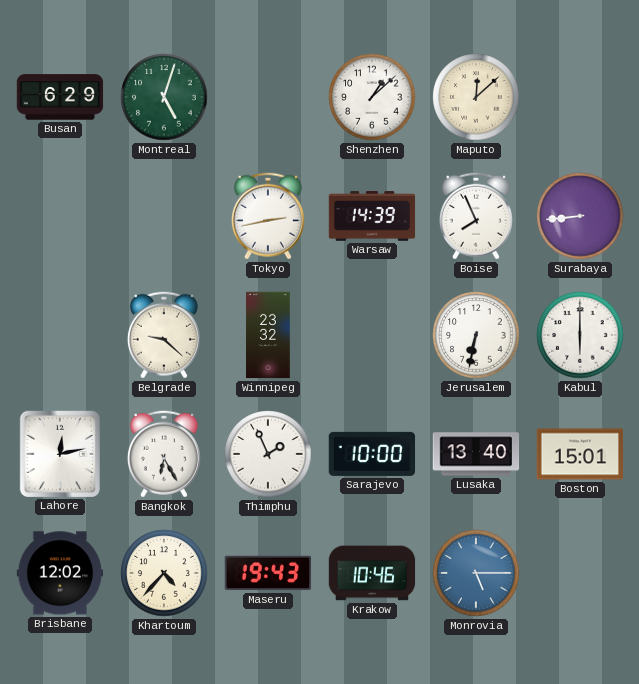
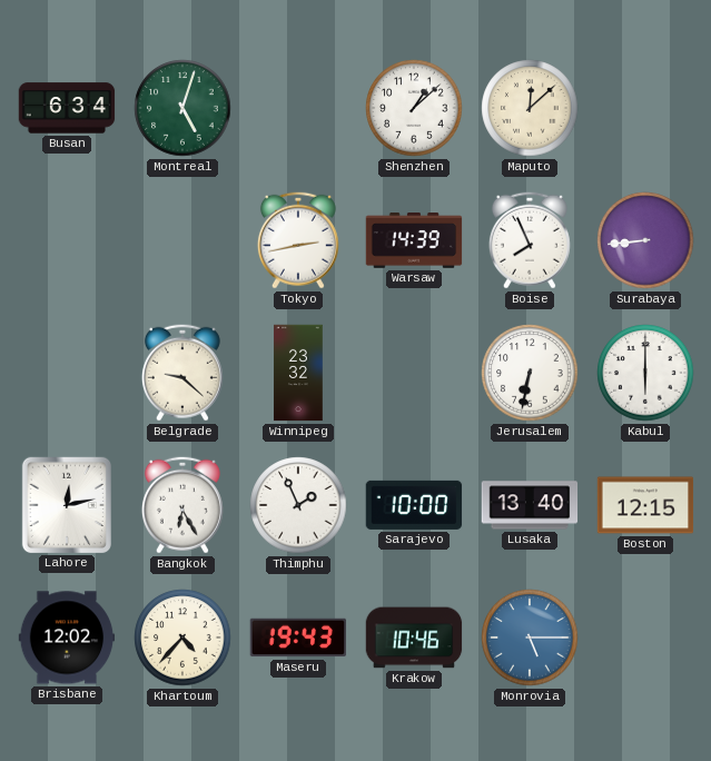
Busan: 6:29 -> 6:34
Boston: 15:01 -> 12:15
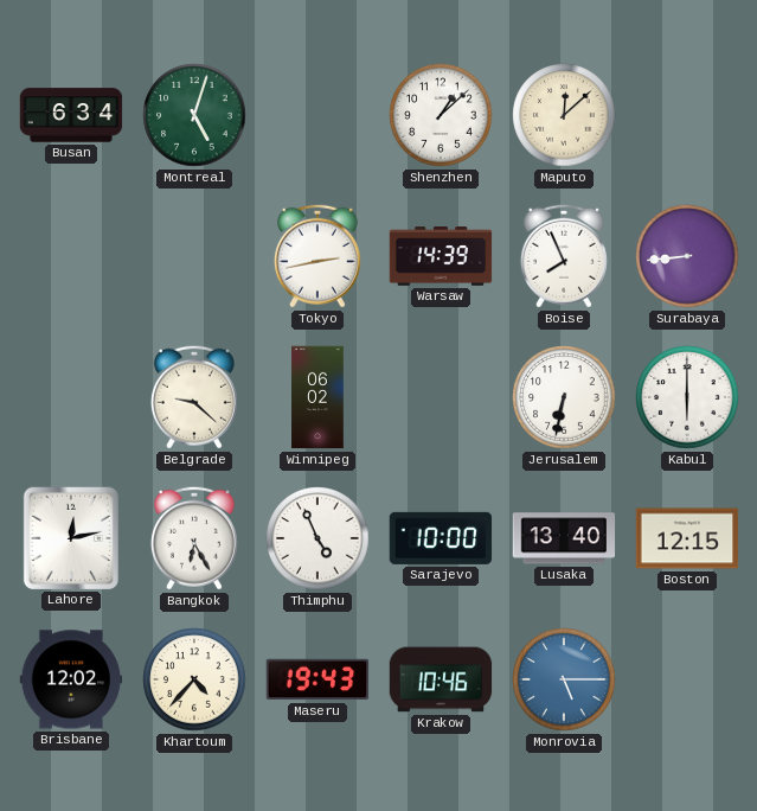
Winnipeg: 23:32 -> 06:02
Thimphu: 1:56 -> 4:56
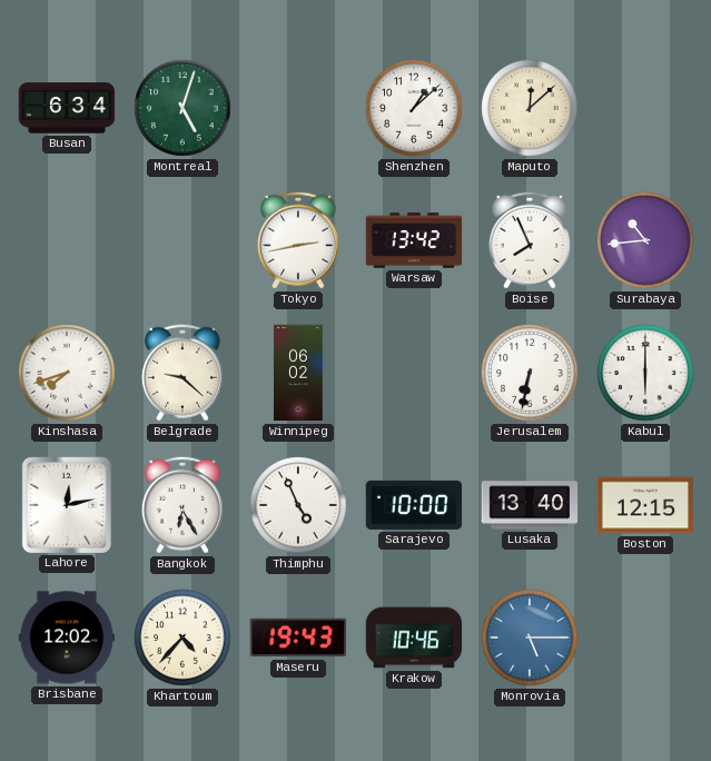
Warsaw: 14:39 -> 13:42
Surabaya: 8:44 -> 10:44
Kinshasa: none -> 7:42
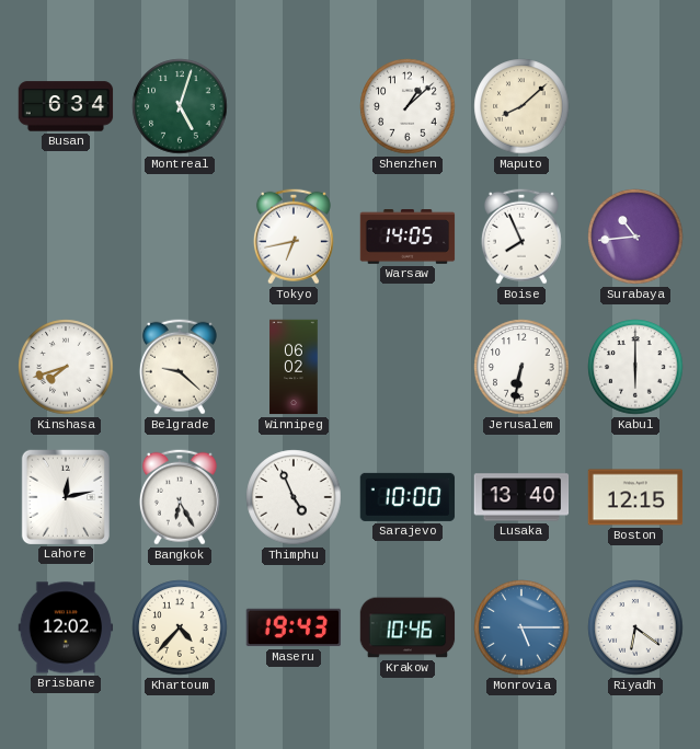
Maputo: 12:08 -> 8:08
Tokyo: 2:43 -> 6:43
Warsaw: 13:42 -> 14:05
Riyadh: none -> 6:21
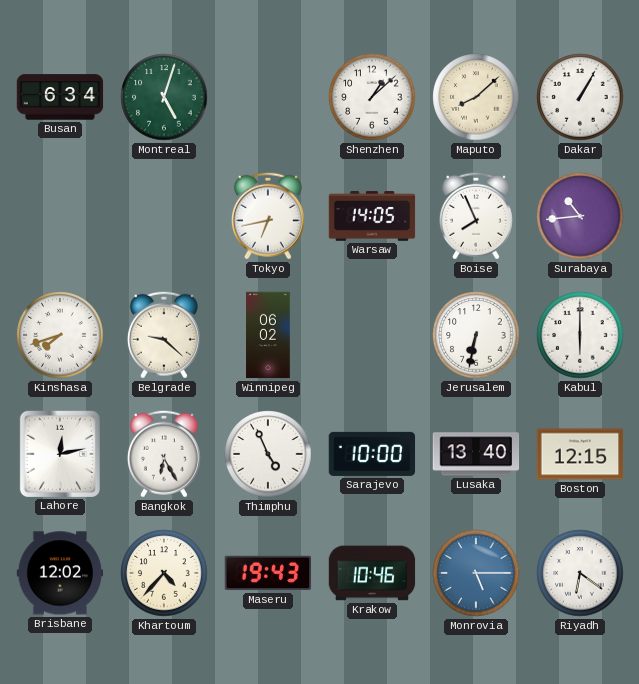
Dakar: none -> 1:05
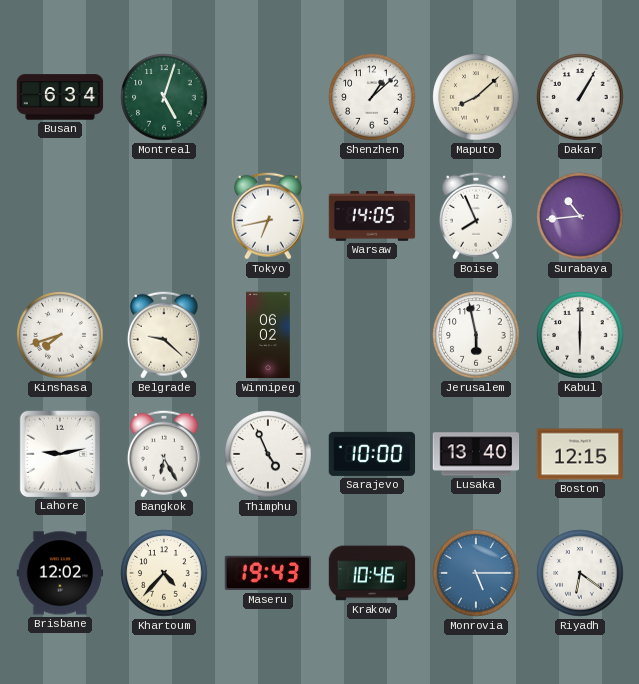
Jerusalem: 6:32 -> 5:58
Lahore: 12:13 -> 9:13
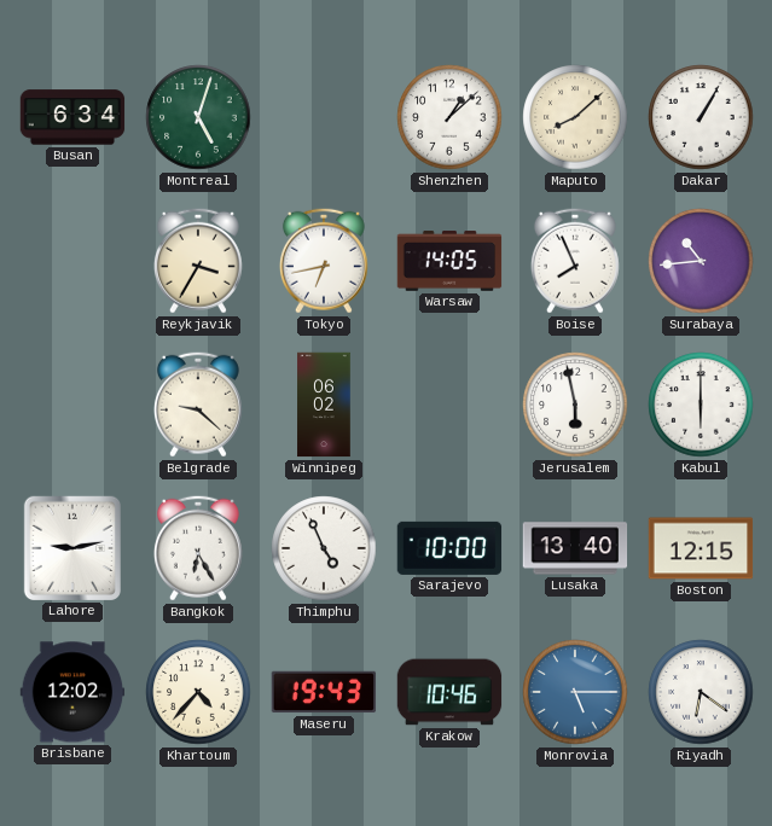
Reykjavik: none -> 3:35
Kinshasa: 7:42 -> none
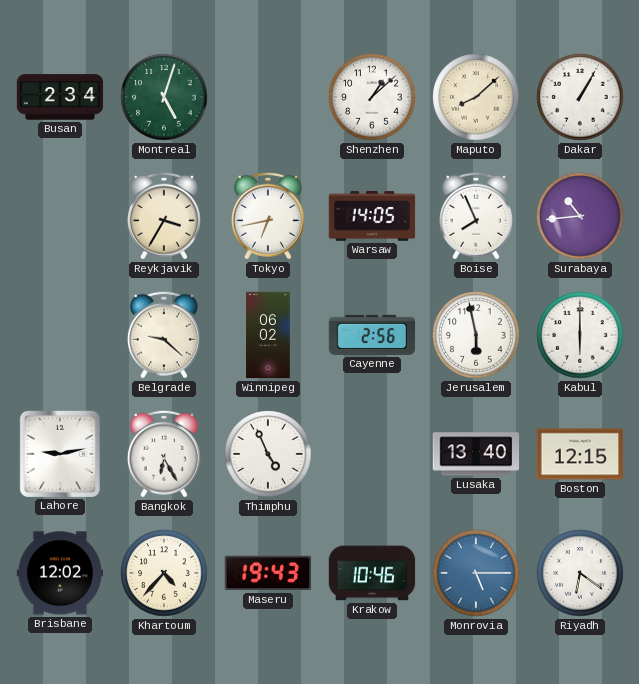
Busan: 6:34 -> 2:34
Cayenne: none -> 2:56
Sarajevo: 10:00 -> none
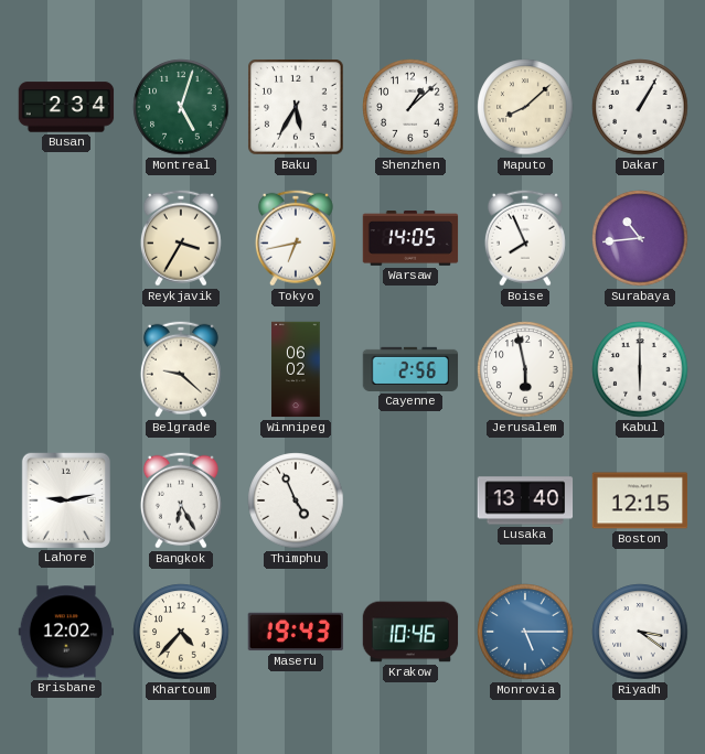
Baku: none -> 5:35
Riyadh: 6:21 -> 3:21
